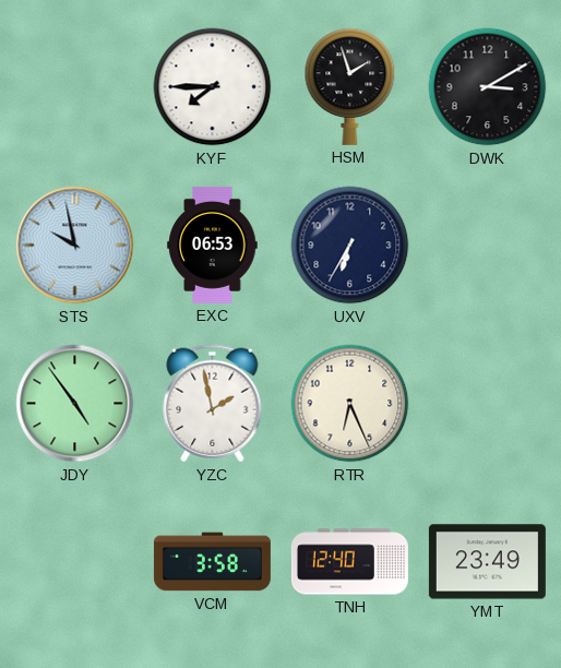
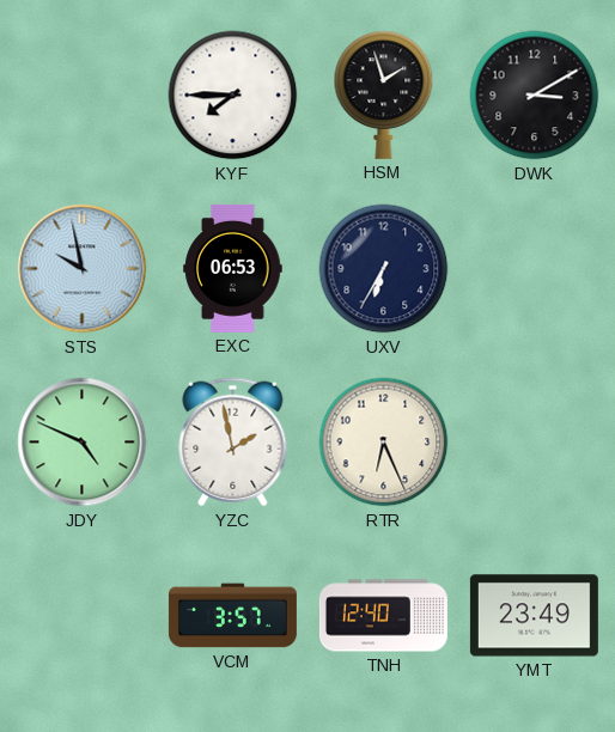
JDY: 4:54 -> 4:49
VCM: 3:58 -> 3:57
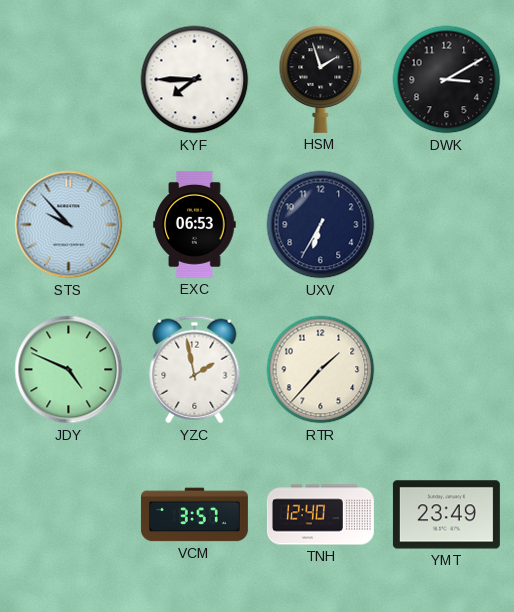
STS: 9:58 -> 9:53
RTR: 6:26 -> 1:37
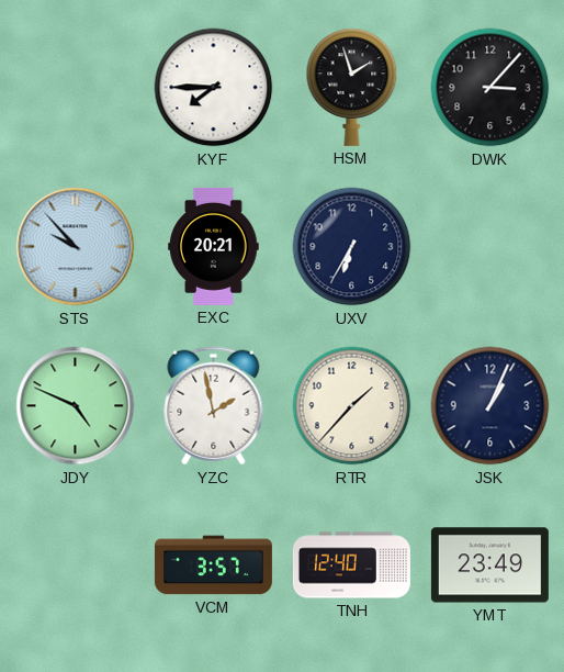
DWK: 3:10 -> 3:07
EXC: 06:53 -> 20:21
JSK: none -> 1:04
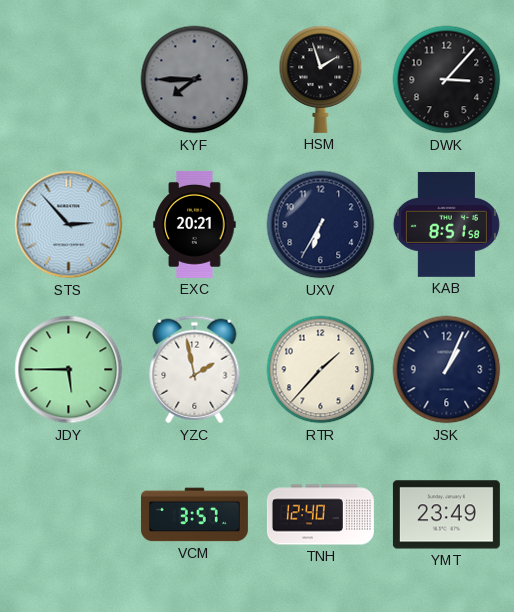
KYF dial: white -> grey
STS: 9:53 -> 2:53
KAB: none -> 8:51
JDY: 4:49 -> 5:45
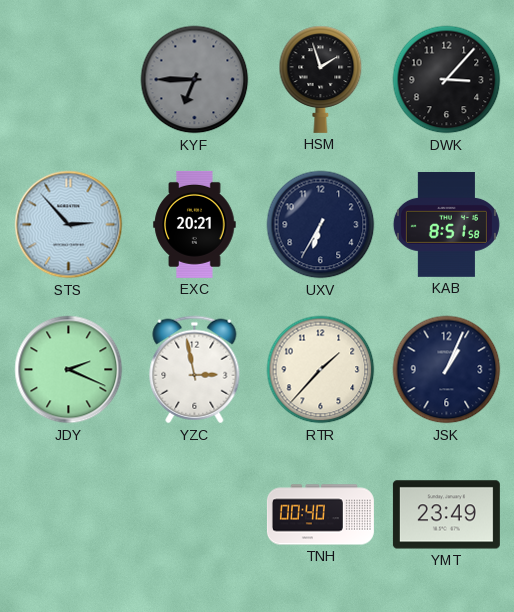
KYF: 7:45 -> 6:45
JDY: 5:45 -> 2:19
YZC: 1:58 -> 2:58
VCM: 3:57 -> none
TNH: 12:40 -> 00:40
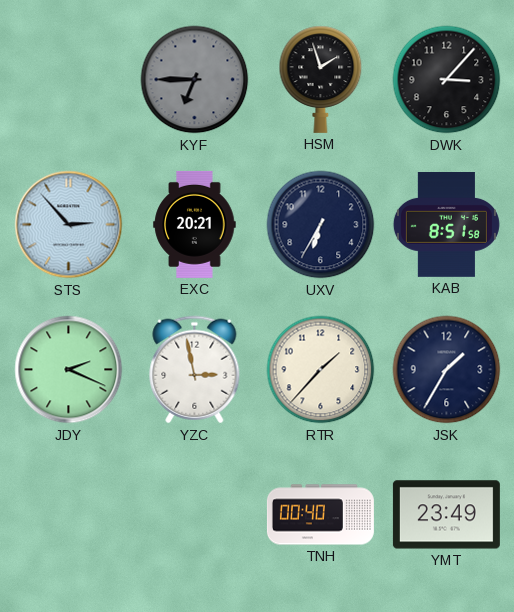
JSK: 1:04 -> 1:35
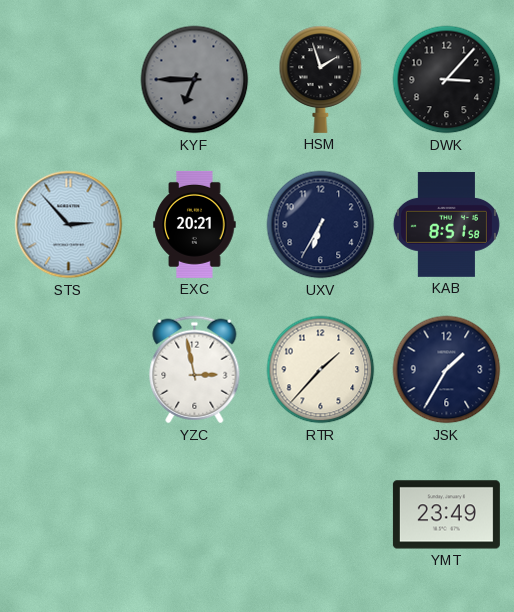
JDY: 2:19 -> none
TNH: 00:40 -> none
